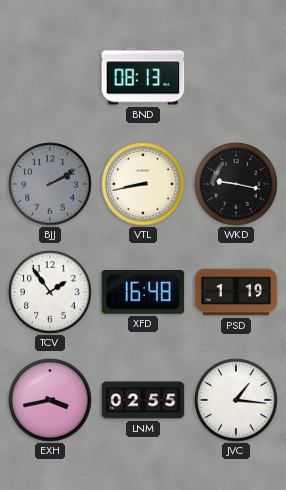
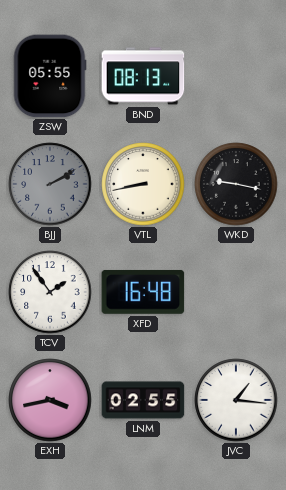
ZSW: none -> 05:55
PSD: 1:19 -> none
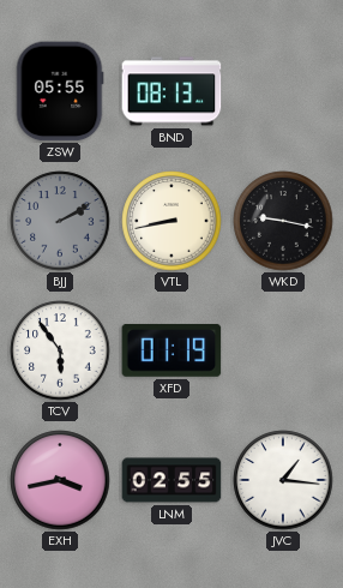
TCV: 1:54 -> 5:54
XFD: 16:48 -> 01:19
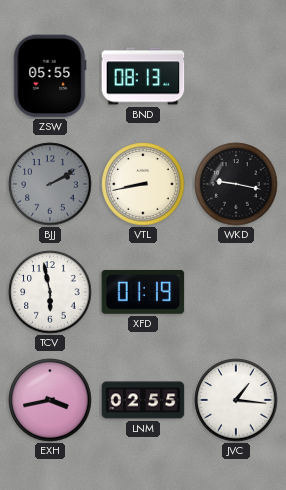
TCV: 5:54 -> 5:58
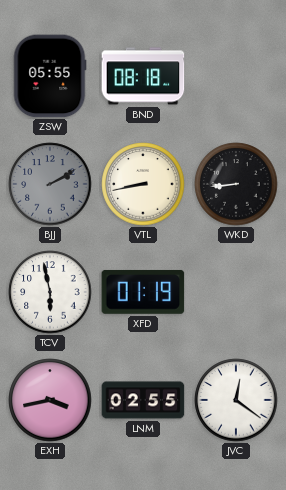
BND: 08:13 -> 08:18
WKD: 9:17 -> 8:44
JVC: 1:16 -> 12:21
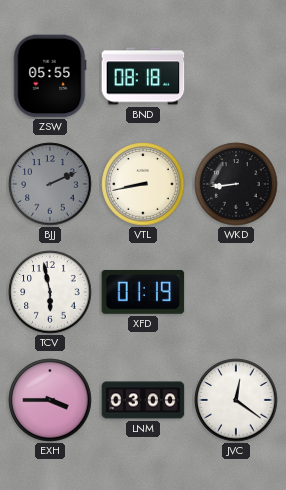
BJJ: 2:10 -> 2:11
EXH: 3:43 -> 3:45
LNM: 02:55 -> 03:00
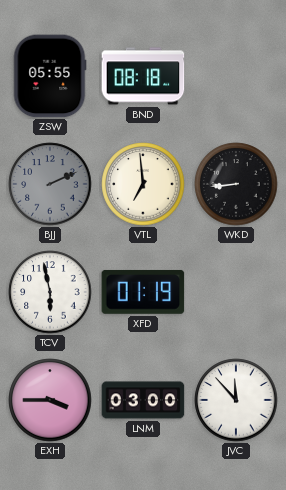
VTL: 8:43 -> 6:59
JVC: 12:21 -> 11:53
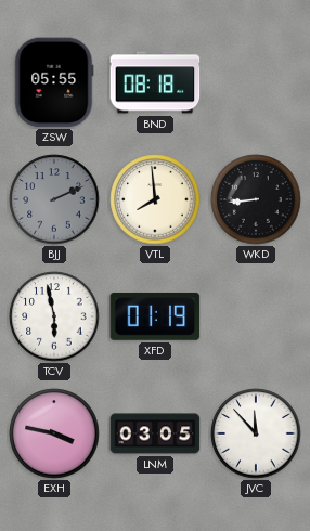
VTL: 6:59 -> 7:59
EXH: 3:45 -> 3:47
LNM: 03:00 -> 03:05
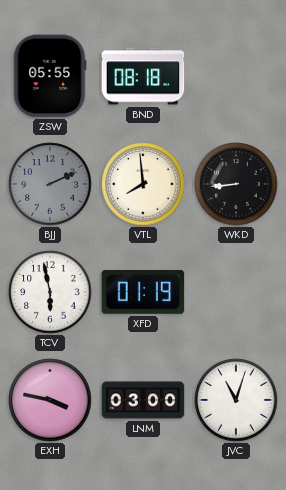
LNM: 03:05 -> 03:00
JVC: 11:53 -> 11:03
